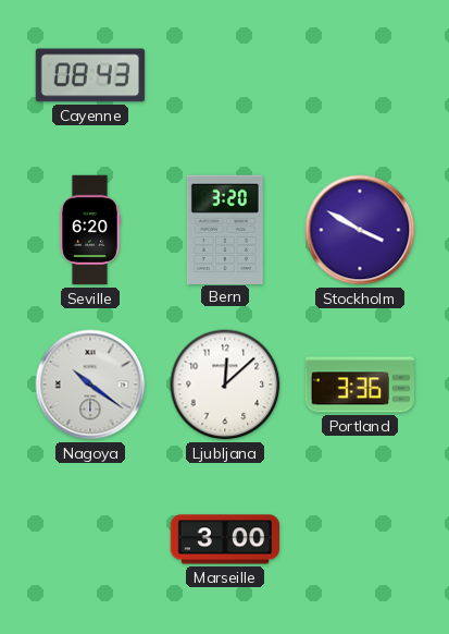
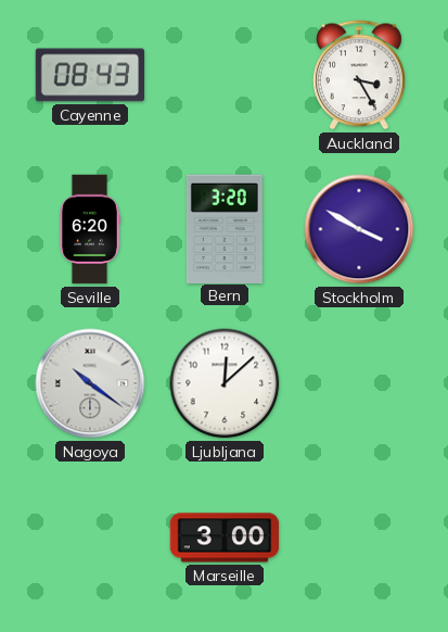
Auckland: none -> 3:25
Portland: 3:36 -> none
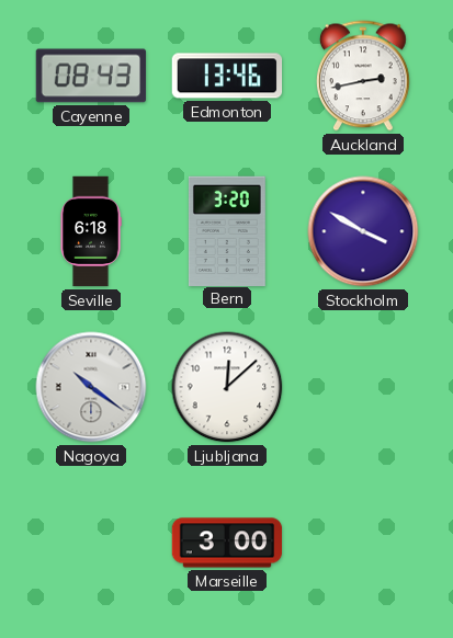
Edmonton: none -> 13:46
Auckland: 3:25 -> 2:43
Seville: 6:20 -> 6:18
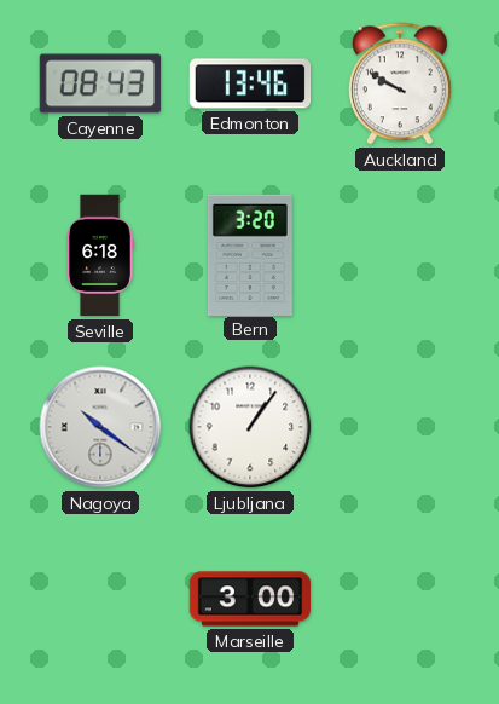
Auckland: 2:43 -> 9:50
Stockholm: 3:50 -> none
Ljubljana: 12:08 -> 1:06
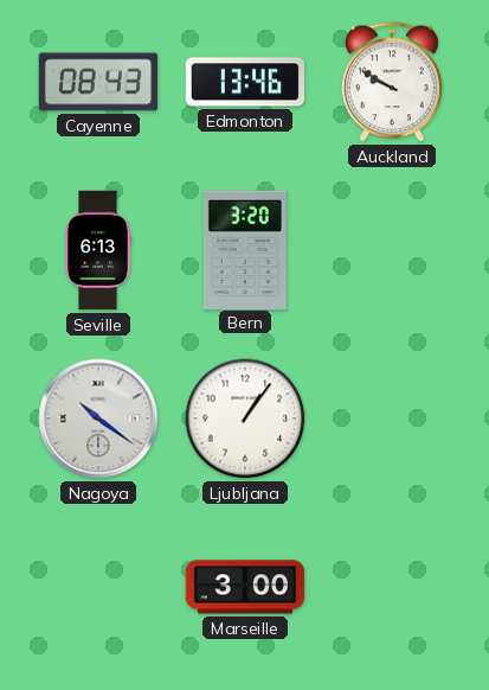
Seville: 6:18 -> 6:13
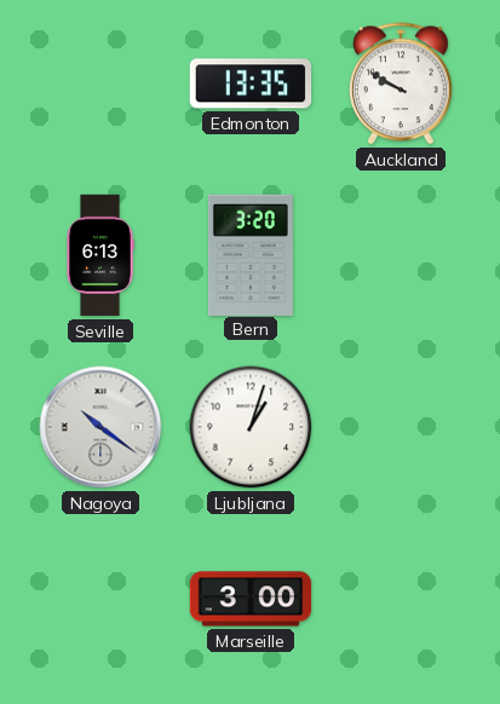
Cayenne: 08:43 -> none
Edmonton: 13:46 -> 13:35
Ljubljana: 1:06 -> 1:03
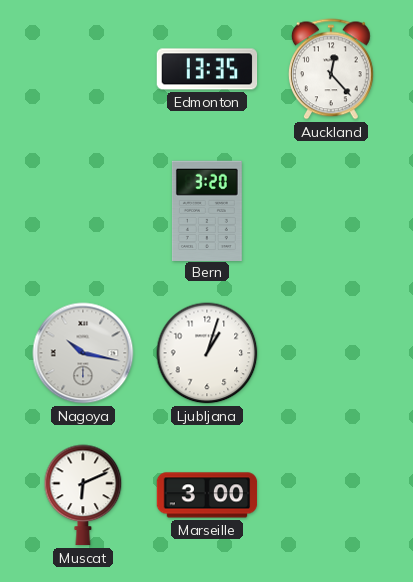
Auckland: 9:50 -> 12:23
Seville: 6:13 -> none
Nagoya: 10:21 -> 10:17
Muscat: none -> 6:11
